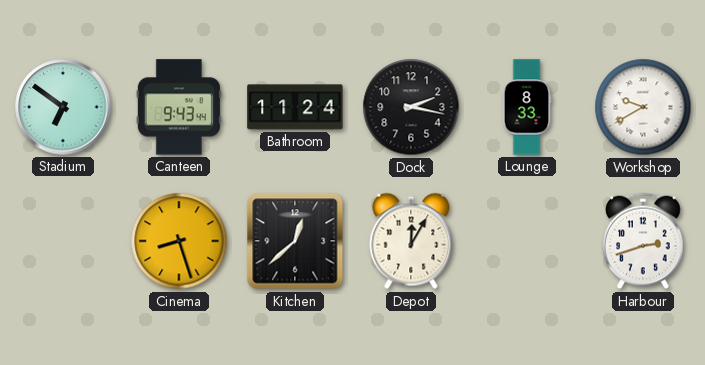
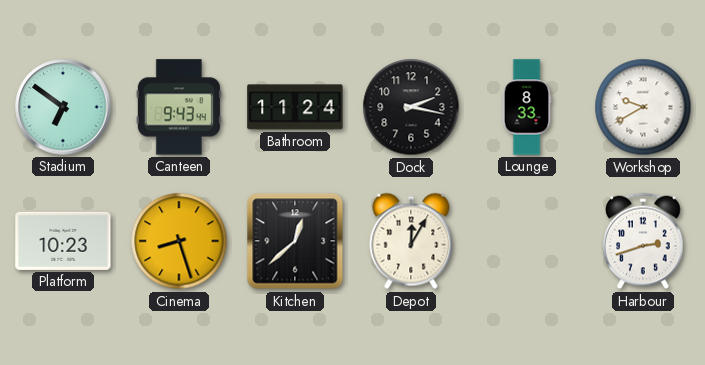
Platform: none -> 10:23
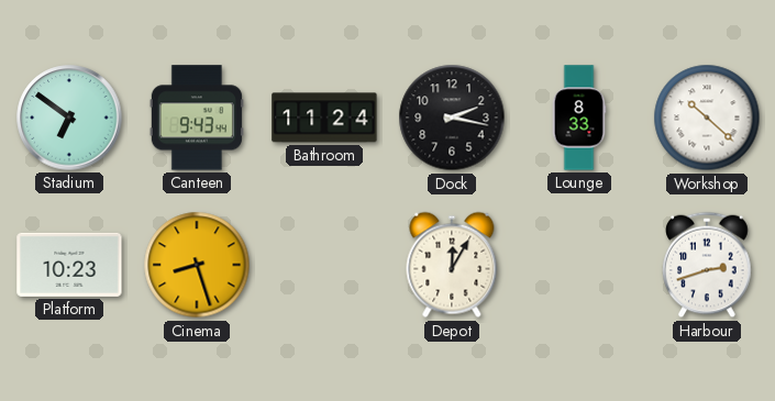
Workshop: 9:40 -> 10:22
Kitchen: 12:38 -> none
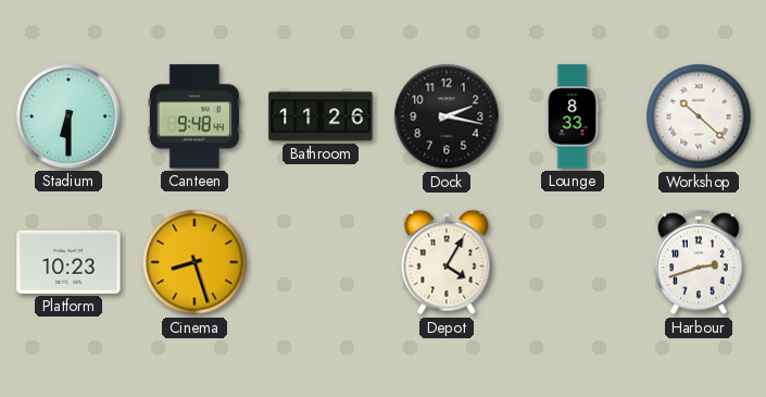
Stadium: 6:51 -> 6:30
Canteen: 9:43 -> 9:48
Bathroom: 11:24 -> 11:26
Depot: 12:05 -> 4:05
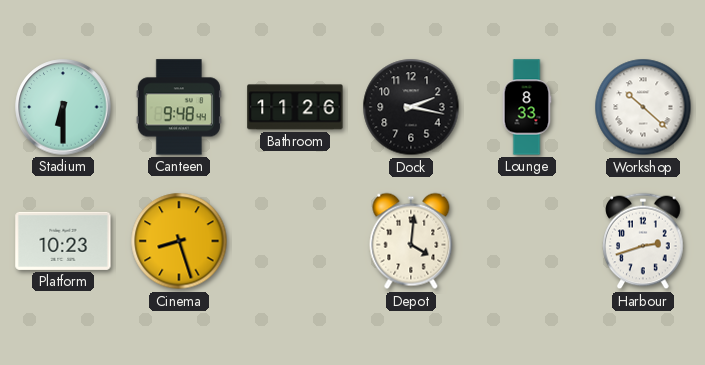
Depot: 4:05 -> 4:01
